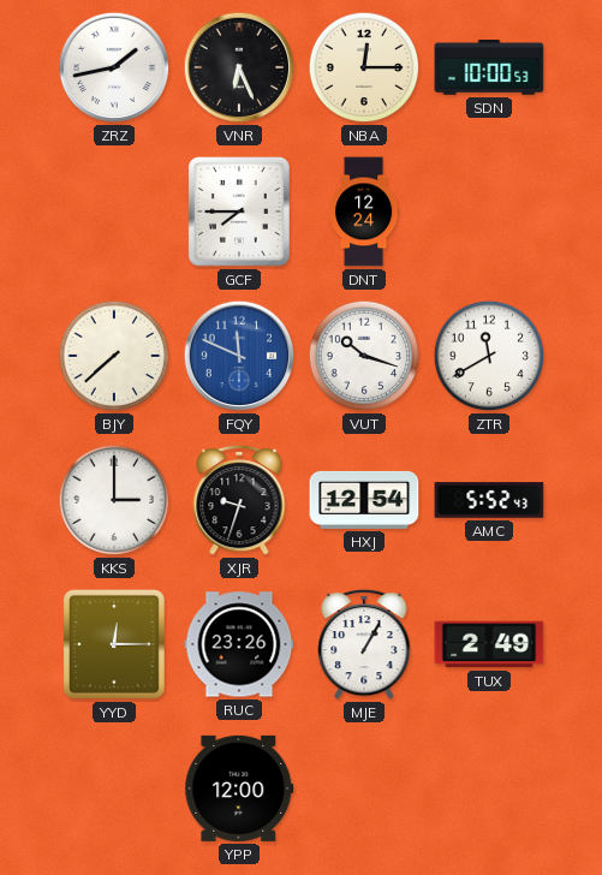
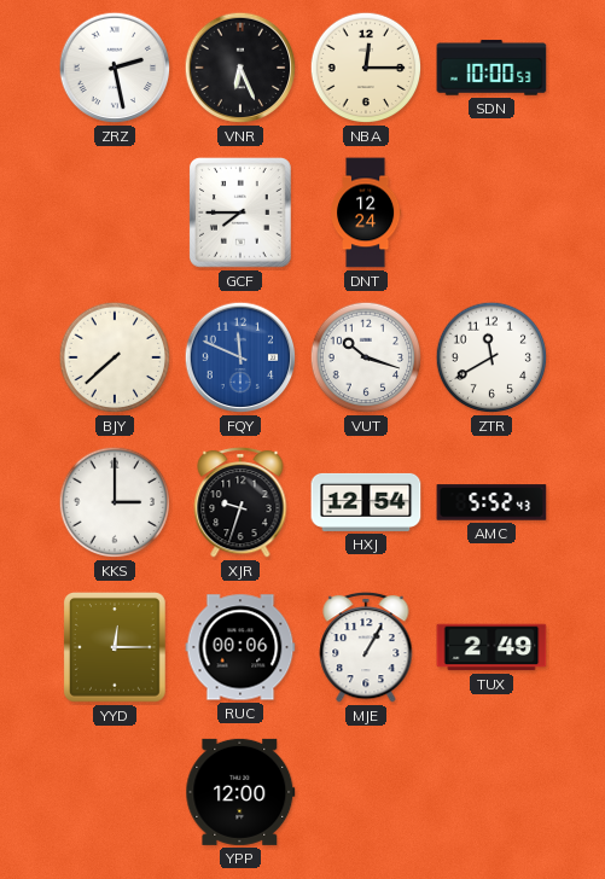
ZRZ: 1:43 -> 2:28
RUC: 23:26 -> 00:06
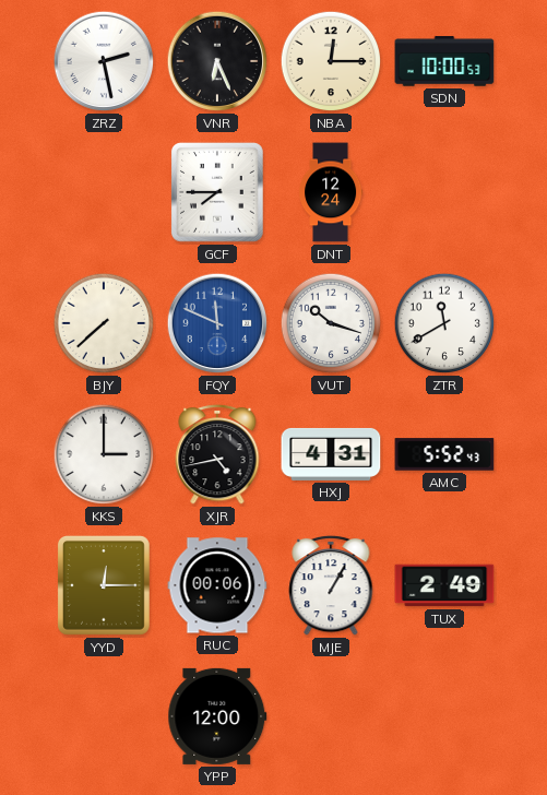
XJR: 9:33 -> 4:43
HXJ: 12:54 -> 4:31
